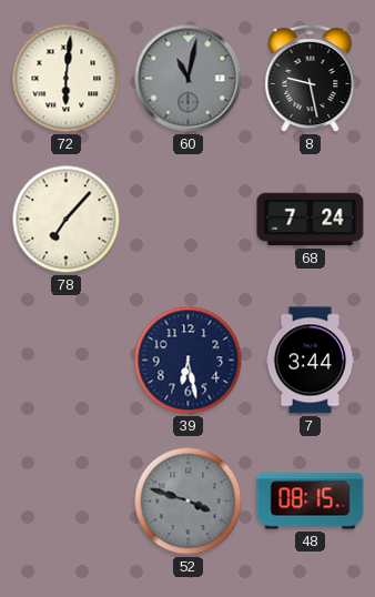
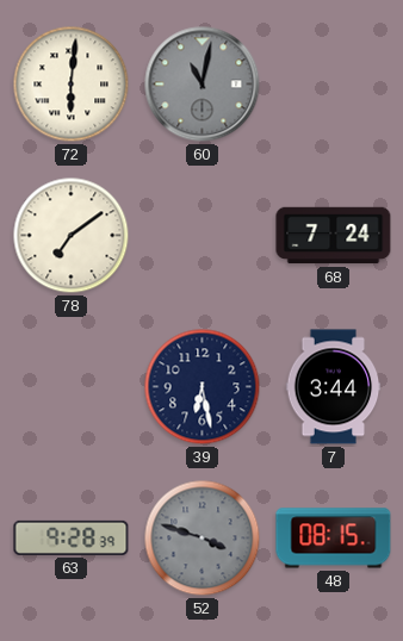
8: 9:28 -> none
78: 7:07 -> 7:09
63: none -> 9:28
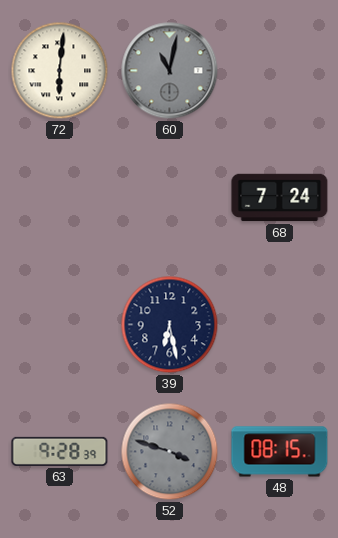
78: 7:09 -> none
7: 3:44 -> none
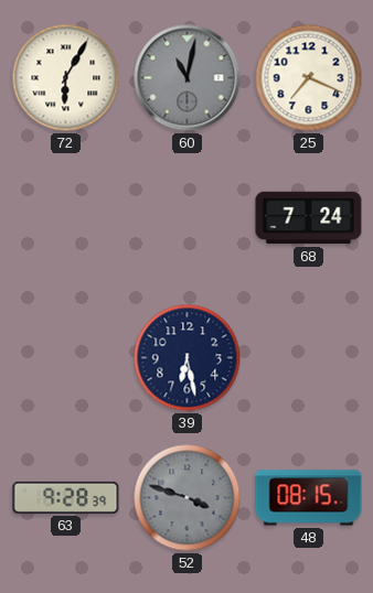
72: 6:01 -> 6:05
25: none -> 7:19
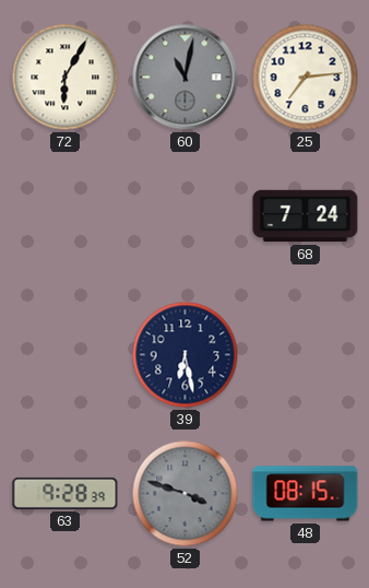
25: 7:19 -> 7:14
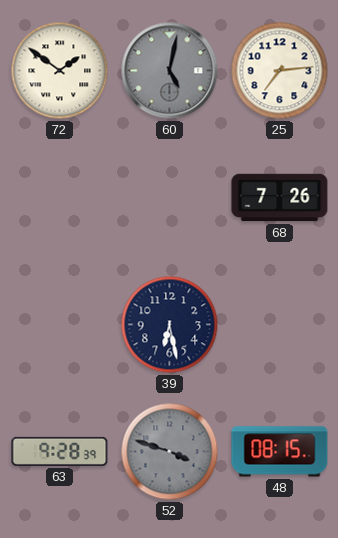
72: 6:05 -> 1:51
60: 11:02 -> 5:02
68: 7:24 -> 7:26
